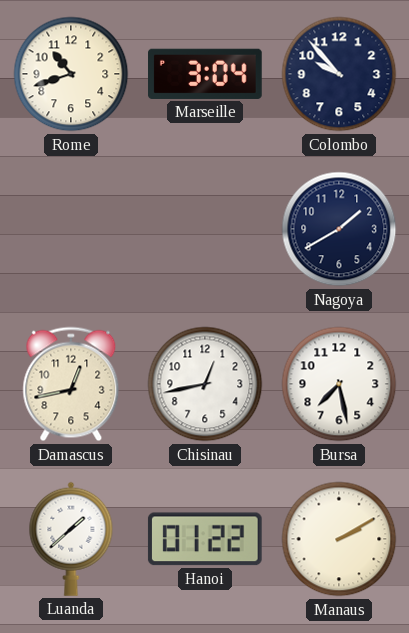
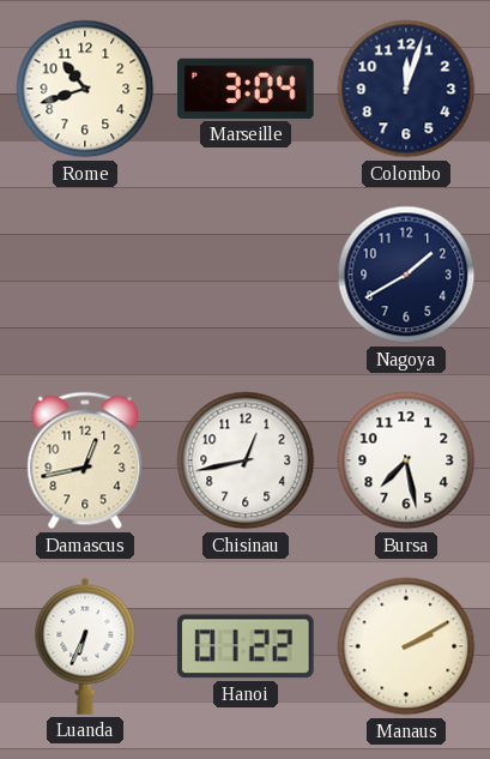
Colombo: 9:53 -> 12:03
Luanda: 1:38 -> 6:34
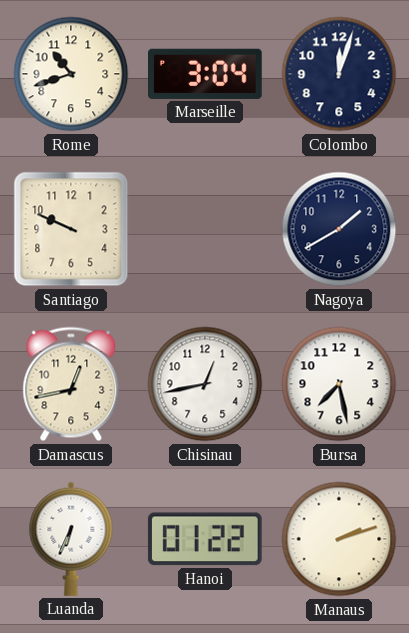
Santiago: none -> 9:49
Manaus: 2:10 -> 2:12
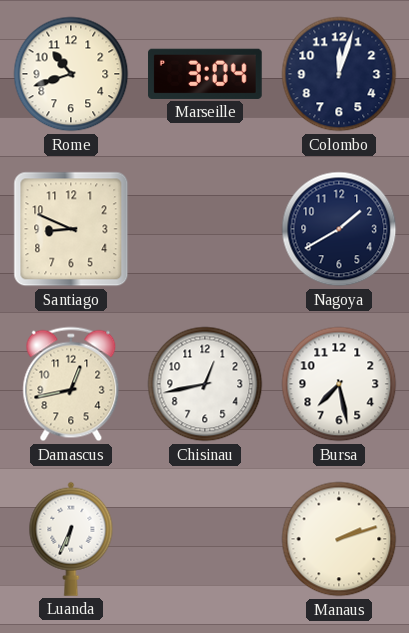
Santiago: 9:49 -> 8:49
Hanoi: 01:22 -> none
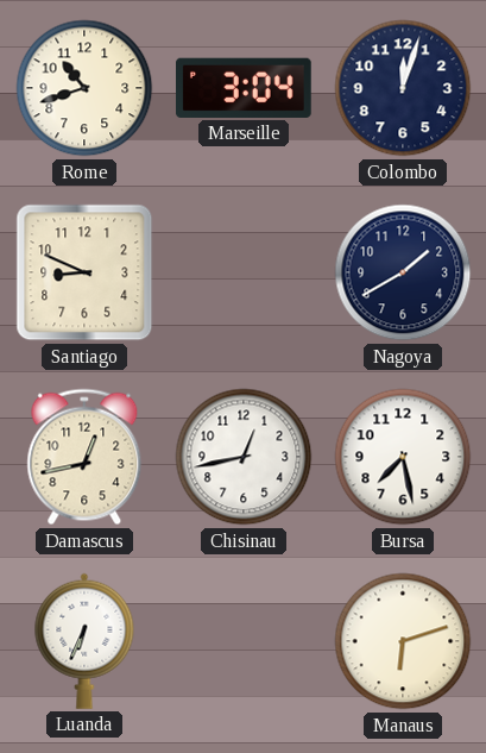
Manaus: 2:12 -> 6:12
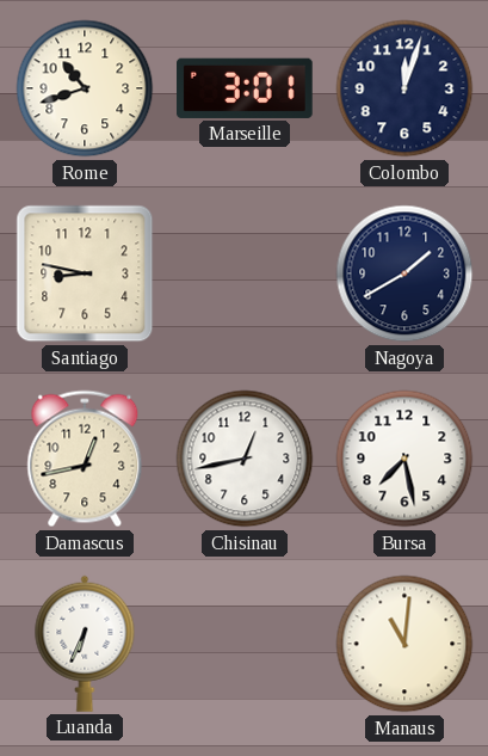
Marseille: 3:04 -> 3:01
Santiago: 8:49 -> 8:47
Manaus: 6:12 -> 11:01
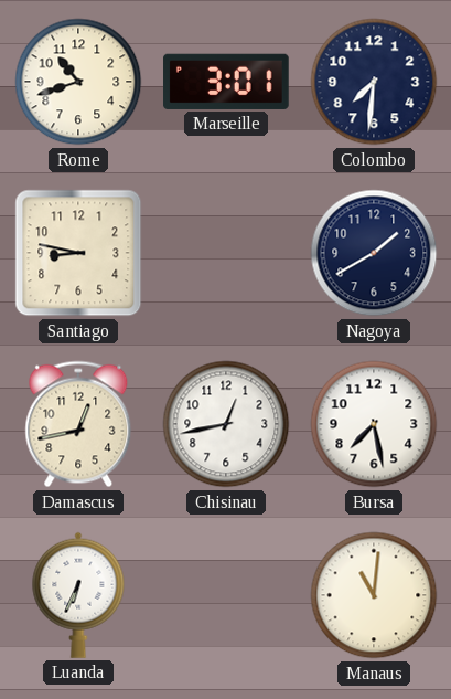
Colombo: 12:03 -> 7:31
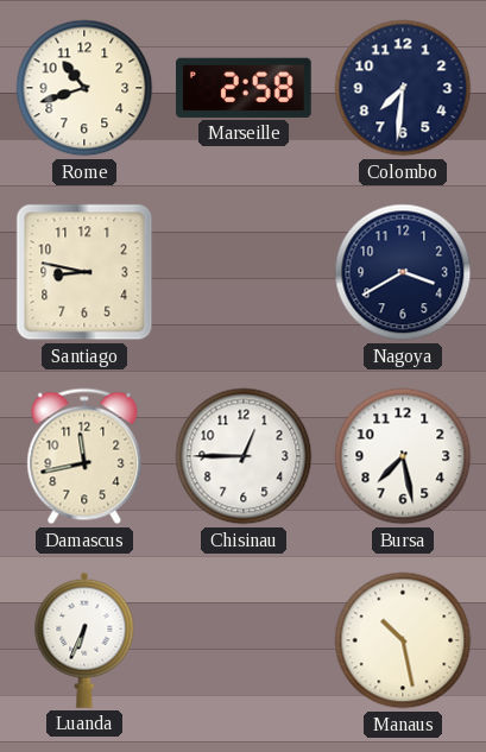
Marseille: 3:01 -> 2:58
Nagoya: 1:40 -> 3:40
Damascus: 12:43 -> 11:43
Chisinau: 12:43 -> 12:45
Manaus: 11:01 -> 10:28
